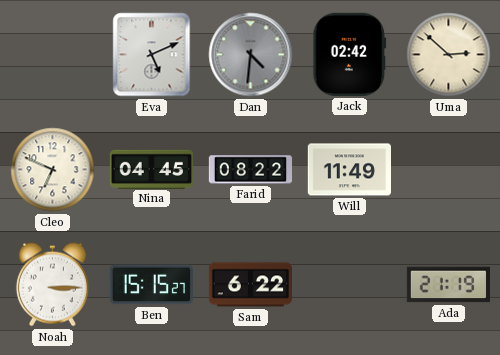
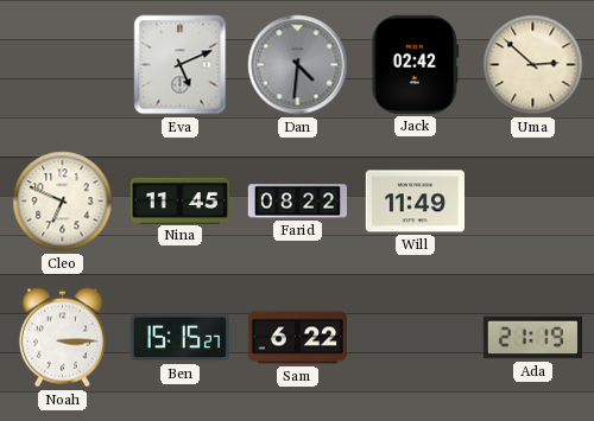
Nina: 04:45 -> 11:45
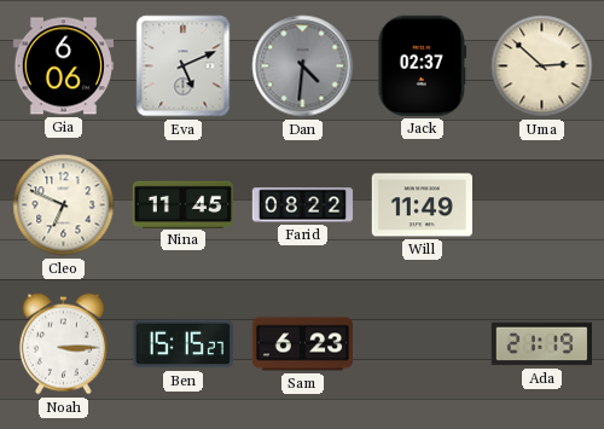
Gia: none -> 6:06
Jack: 02:42 -> 02:37
Sam: 6:22 -> 6:23
